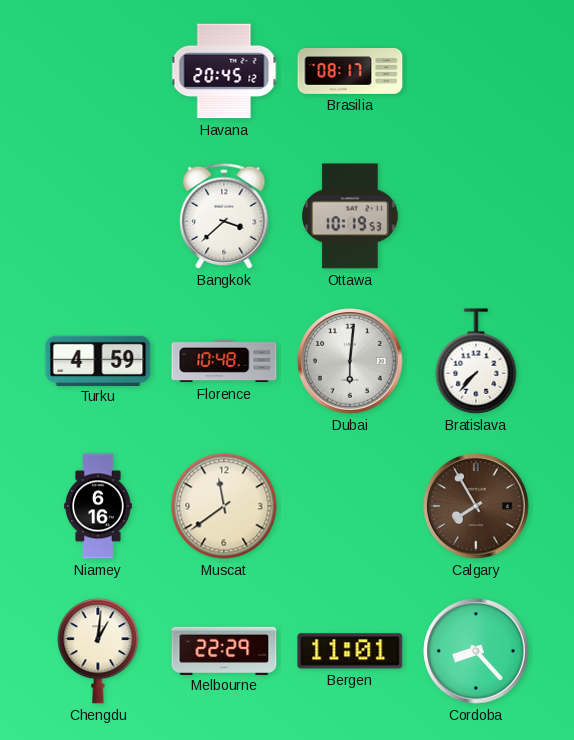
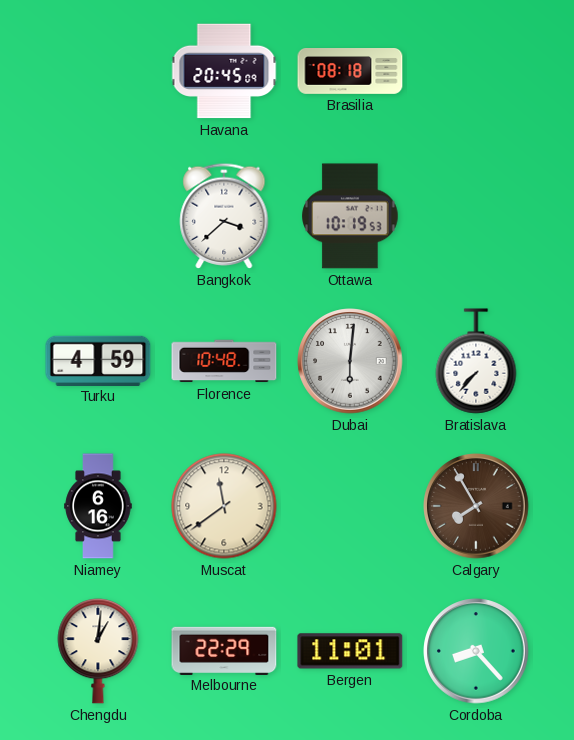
Havana: 20:45:12 -> 20:45:09
Brasilia: 08:17 -> 08:18
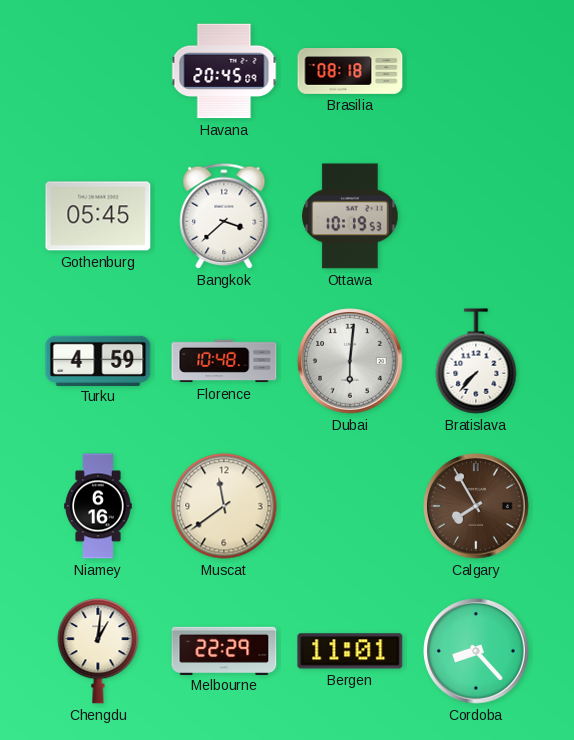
Gothenburg: none -> 05:45
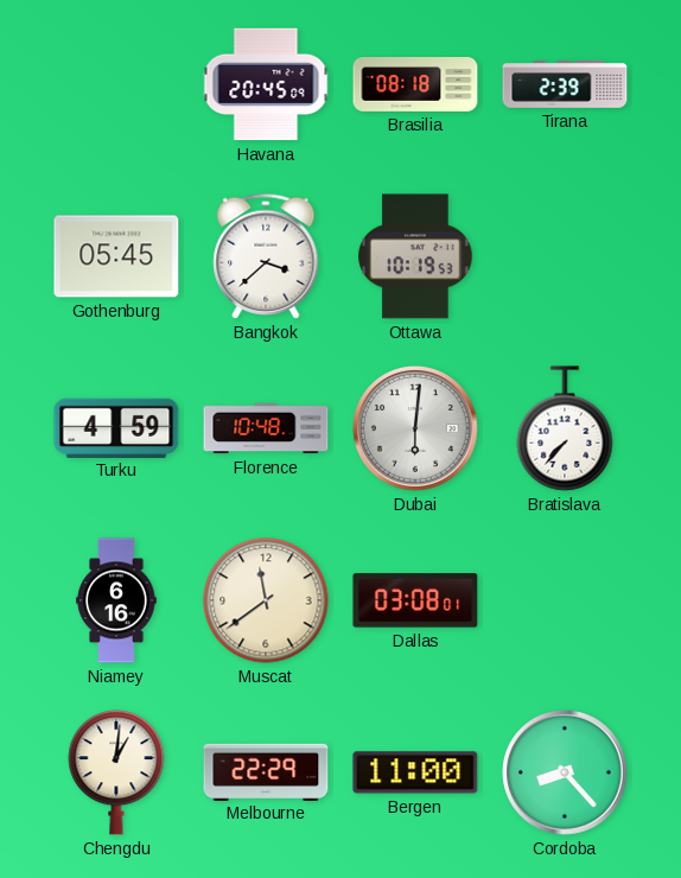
Tirana: none -> 2:39
Dallas: none -> 03:08
Calgary: 7:55 -> none
Bergen: 11:01 -> 11:00
